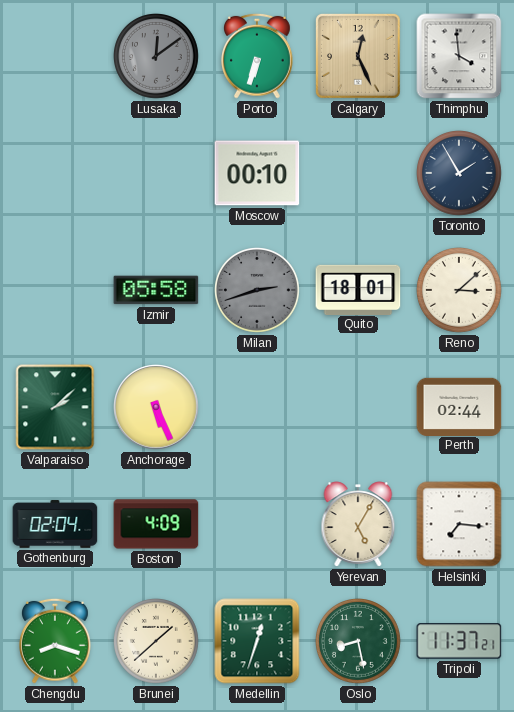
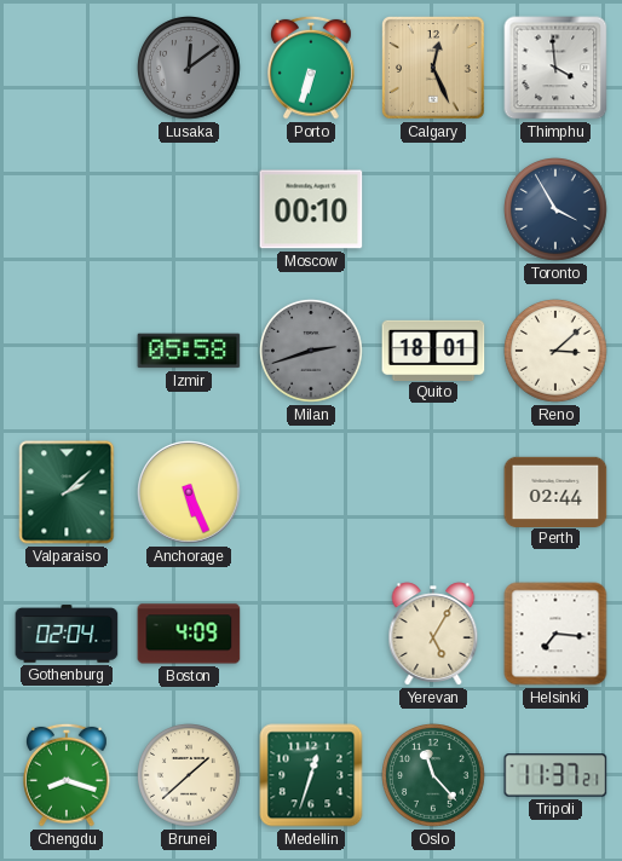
Toronto: 1:55 -> 3:55
Oslo: 8:28 -> 11:23
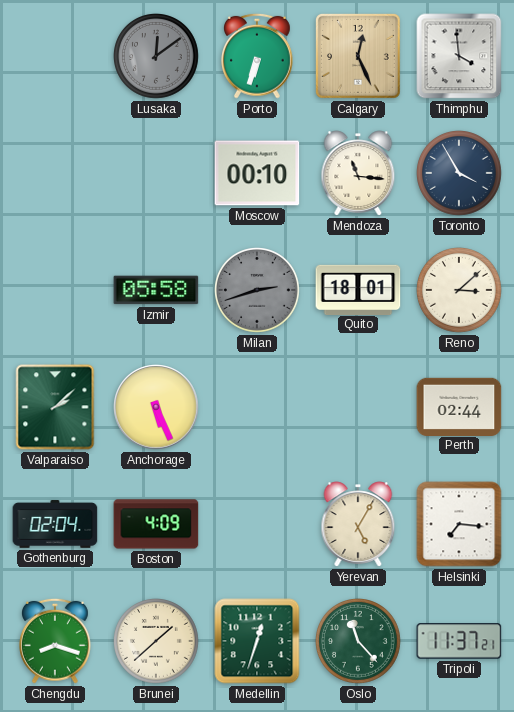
Mendoza: none -> 11:16
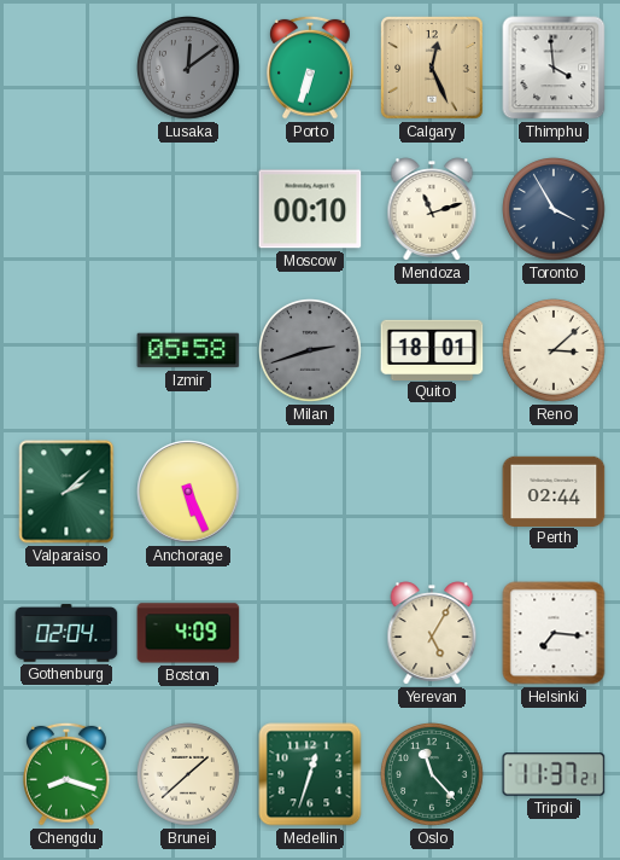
Mendoza: 11:16 -> 11:12
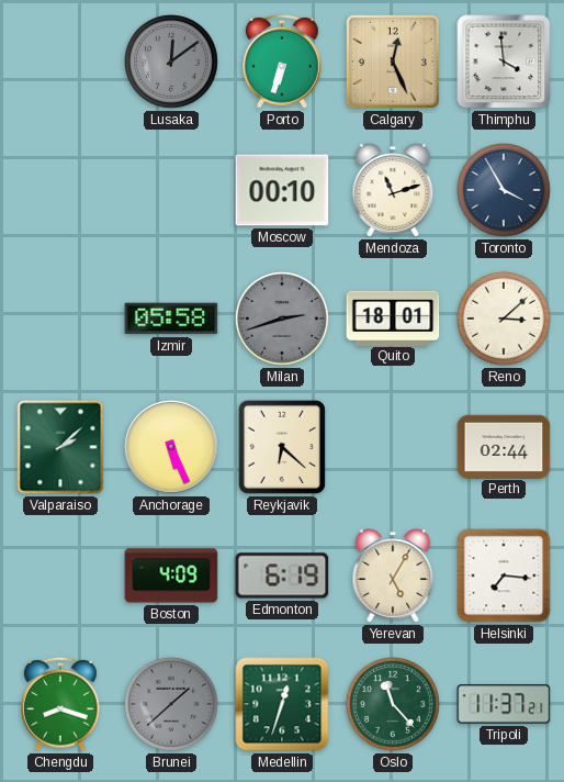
Reykjavik: none -> 6:22
Gothenburg: 02:04 -> none
Edmonton: none -> 6:19
Brunei dial: cream -> grey
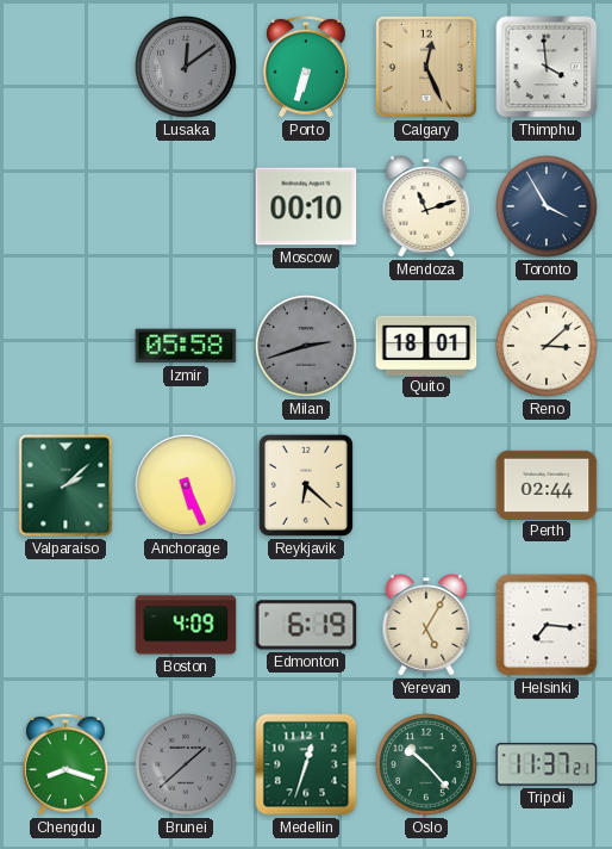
Oslo: 11:23 -> 10:23
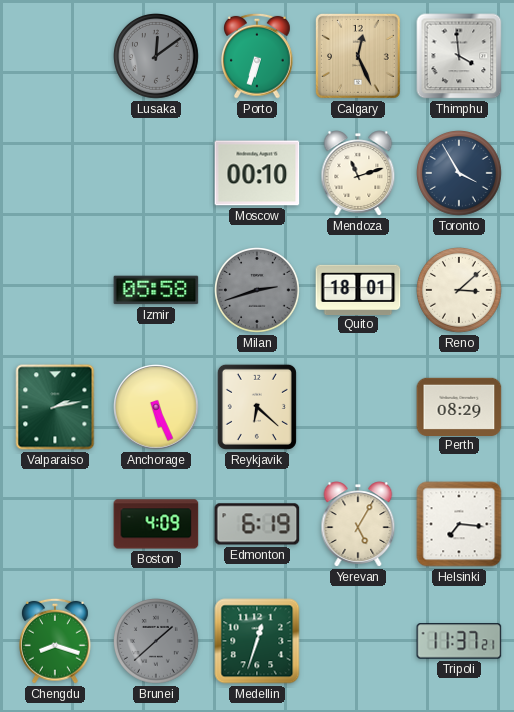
Valparaiso: 2:08 -> 2:13
Perth: 02:44 -> 08:29
Oslo: 10:23 -> none
